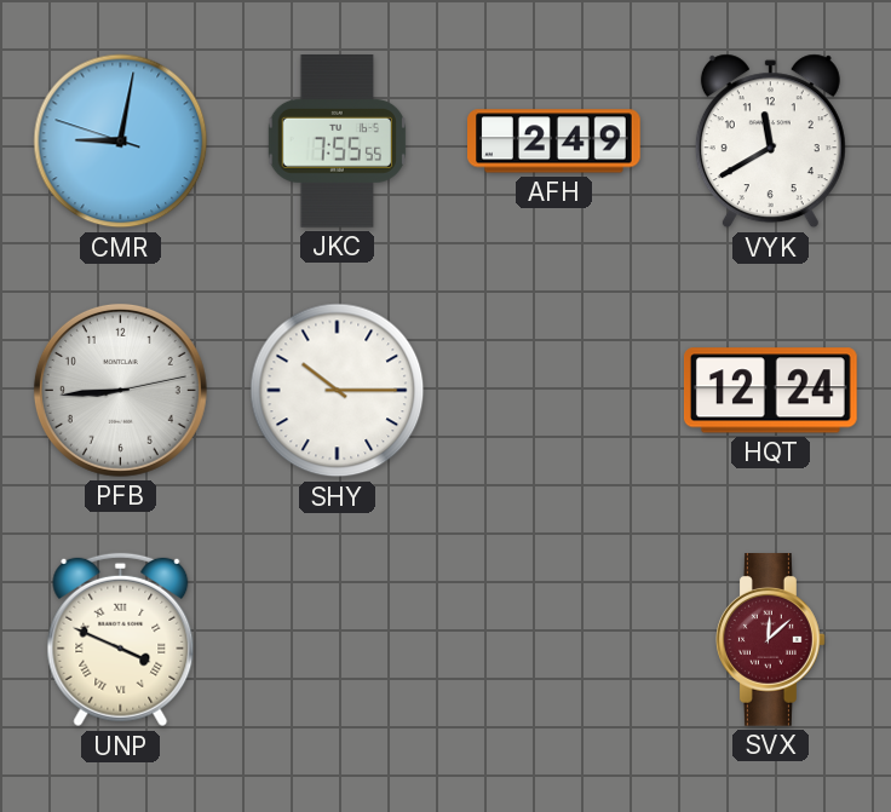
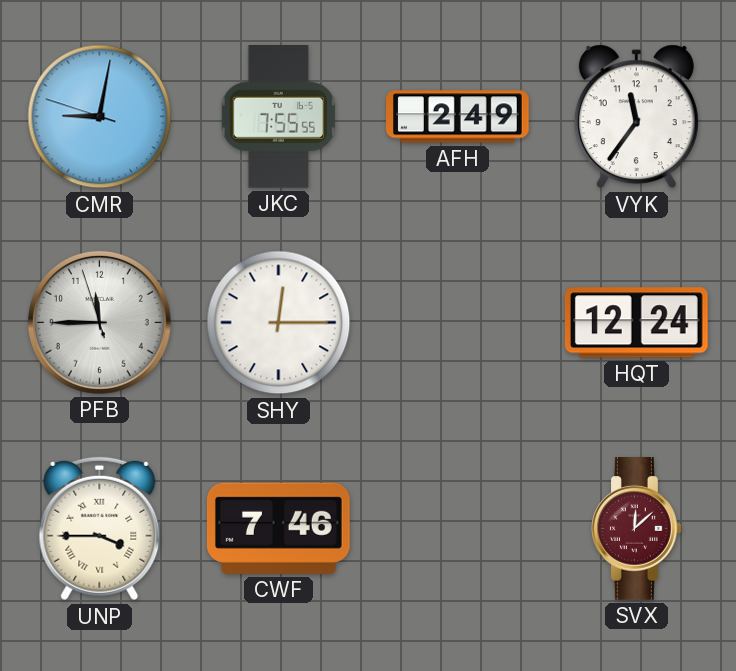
VYK: 11:40 -> 11:36
PFB: 8:44 -> 11:44
SHY: 10:15 -> 12:15
UNP: 3:49 -> 3:45
CWF: none -> 7:46
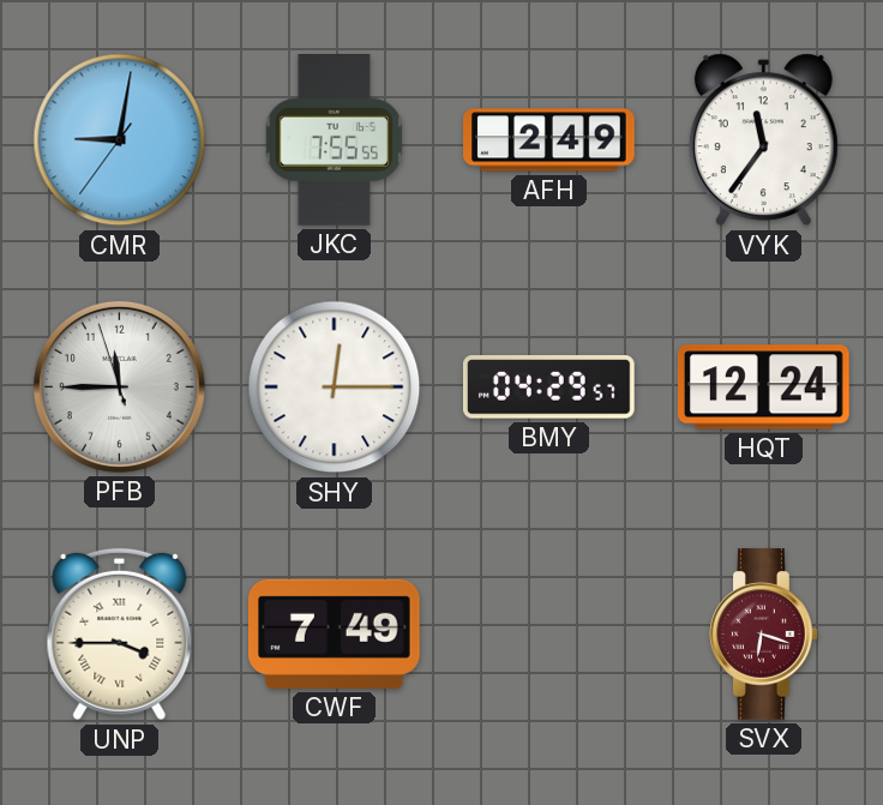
CMR: 9:01:48 -> 9:01:36
BMY: none -> 04:29
CWF: 7:46 -> 7:49
SVX: 12:08 -> 6:18
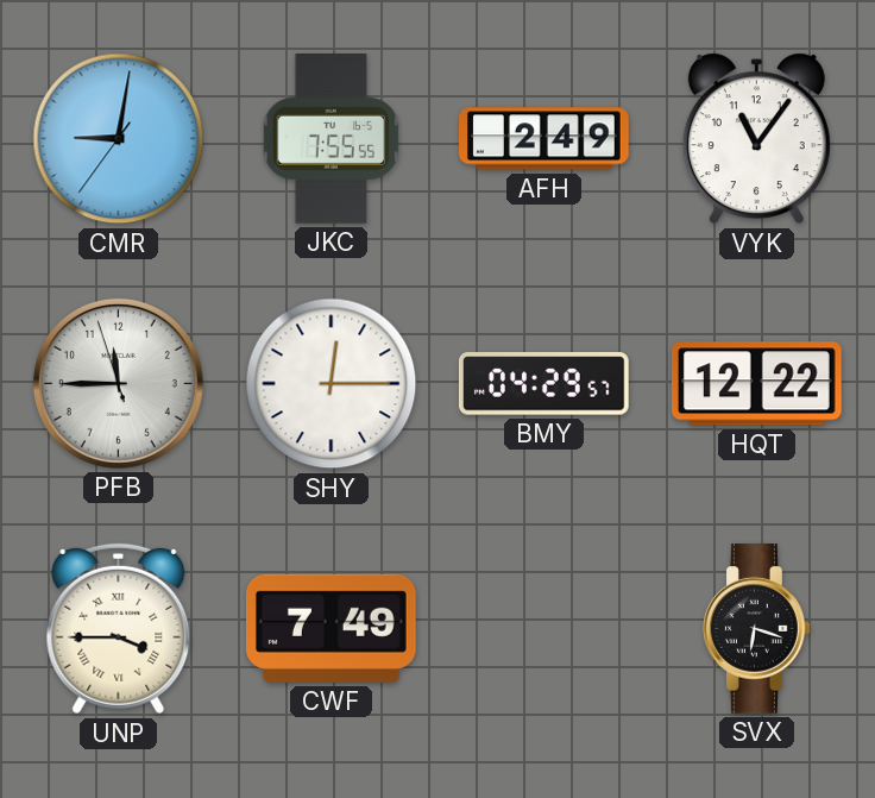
VYK: 11:36 -> 11:06
HQT: 12:24 -> 12:22
SVX dial: burgundy -> black
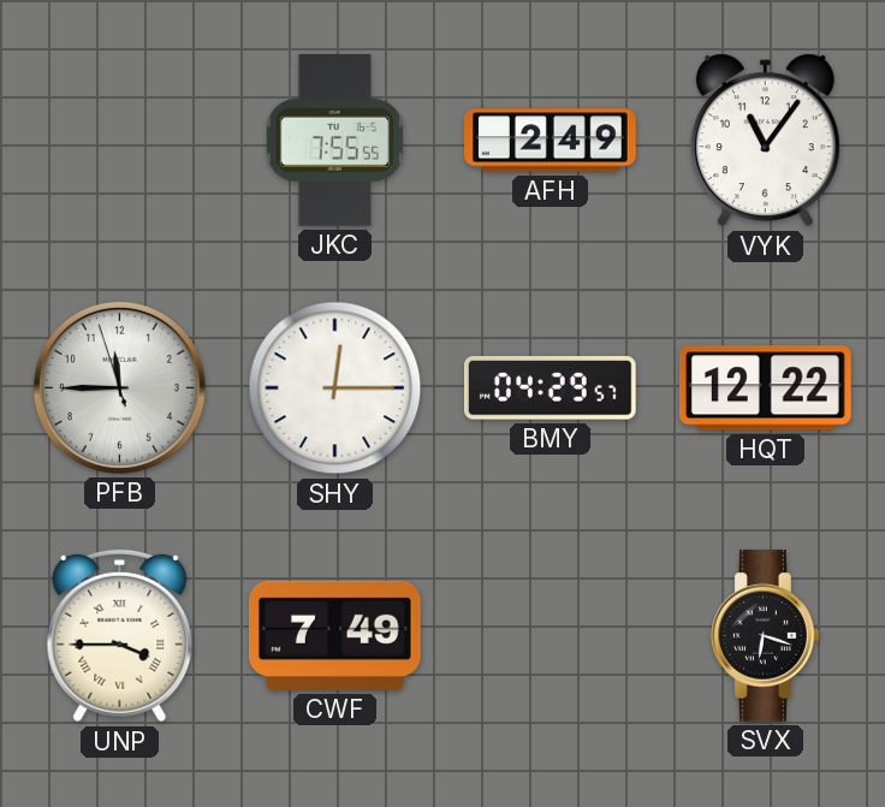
CMR: 9:01 -> none
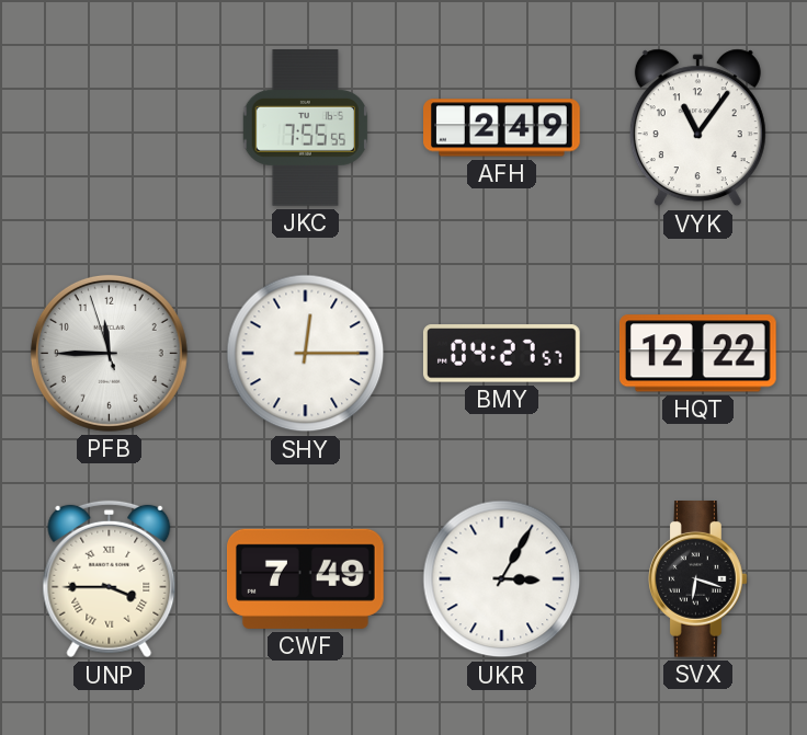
BMY: 04:29 -> 04:27
UKR: none -> 3:05
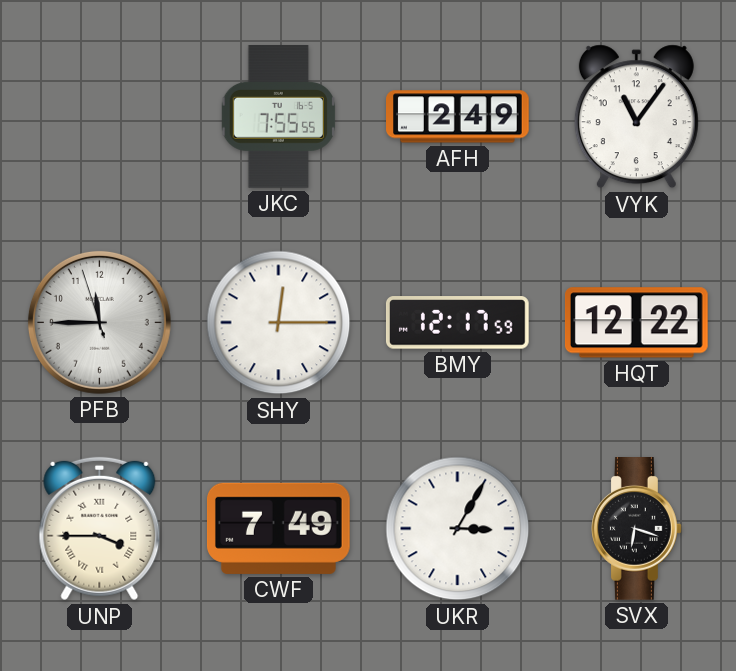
BMY: 04:27 -> 12:17
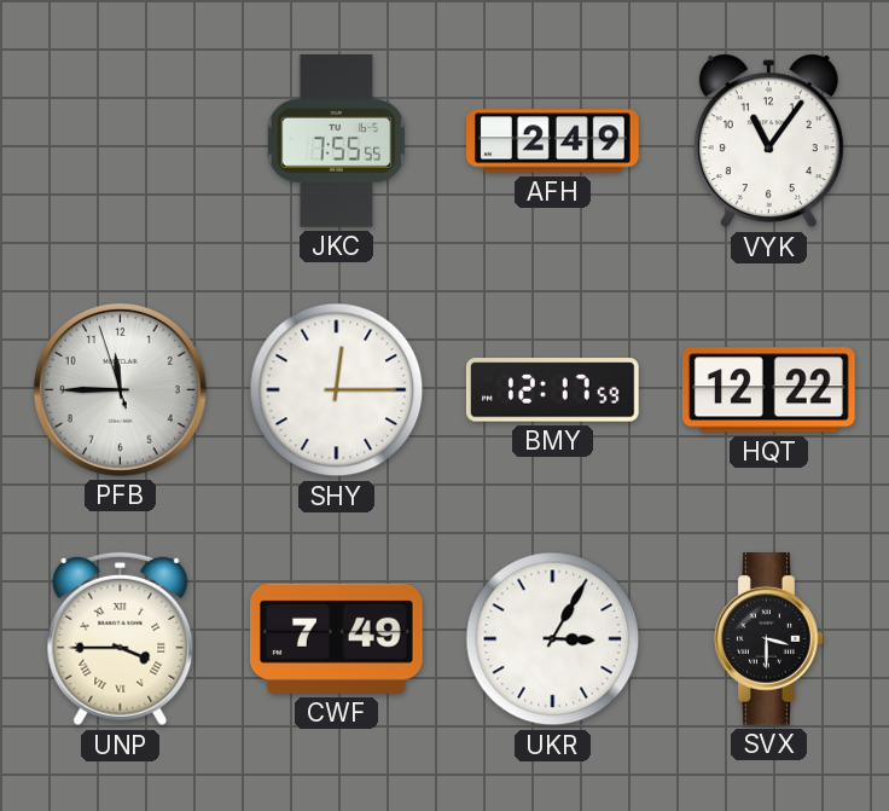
SVX: 6:18 -> 3:30
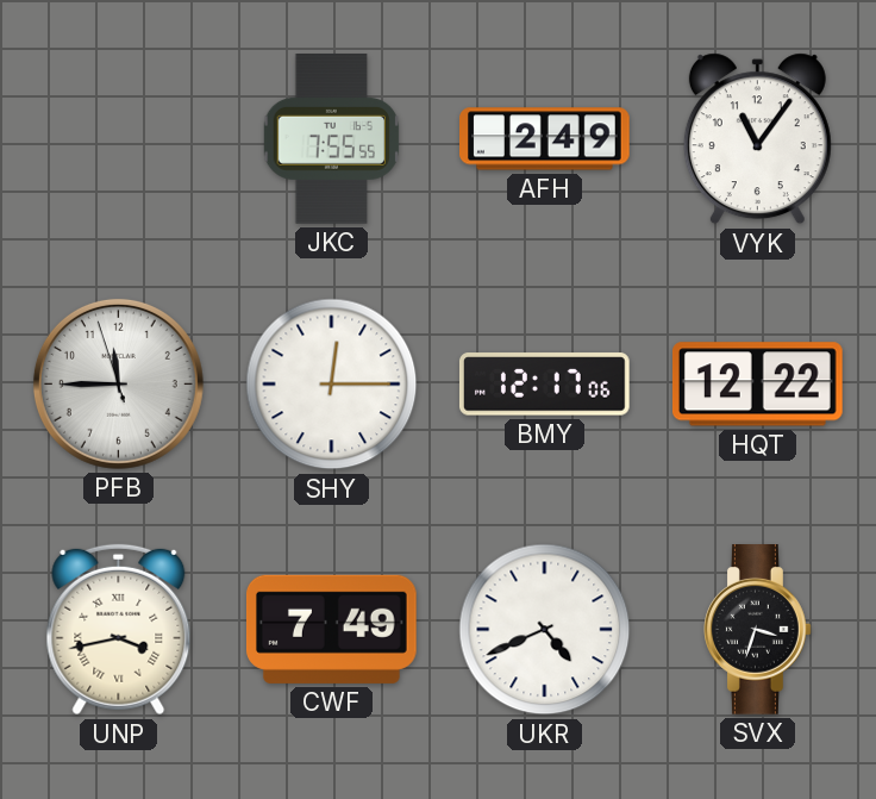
BMY: 12:17:59 -> 12:17:06
UNP: 3:45 -> 3:43
UKR: 3:05 -> 4:41
SVX: 3:30 -> 3:33
